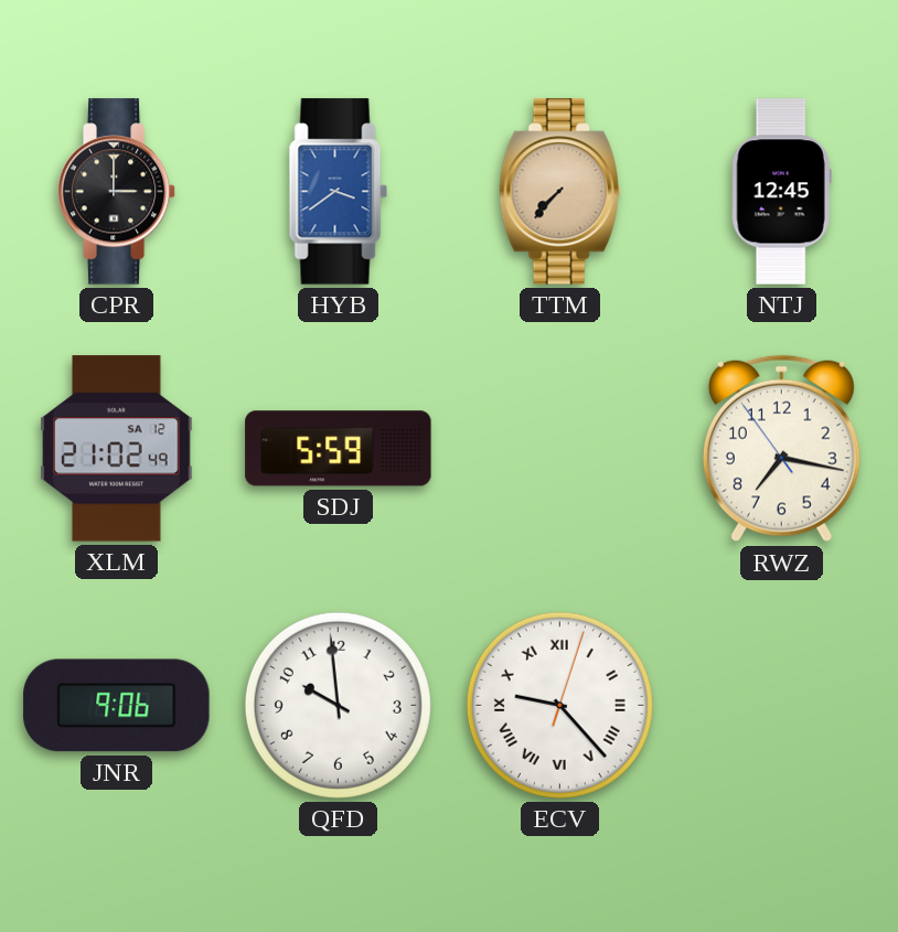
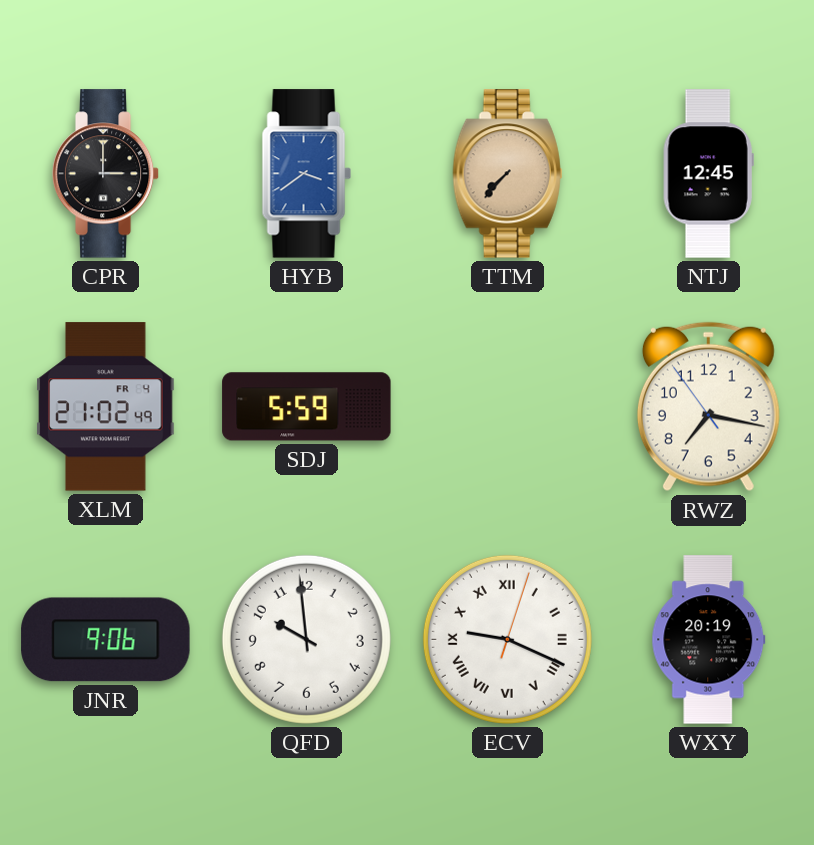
XLM date: SA 12 -> FR 4
ECV: 9:23 -> 9:19
WXY: none -> 20:19
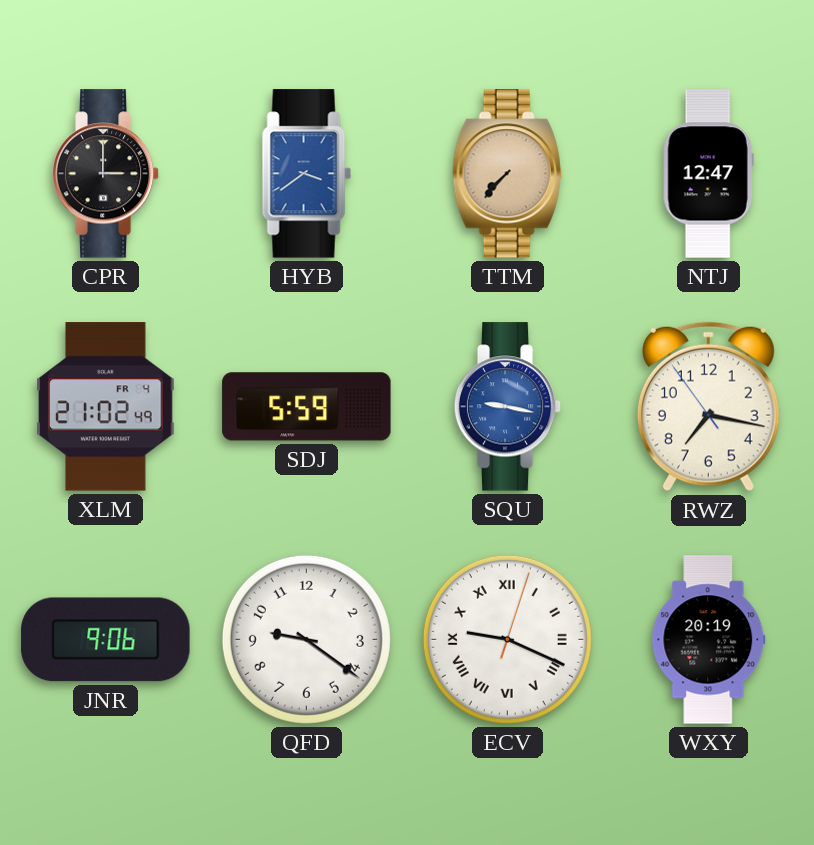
NTJ: 12:45 -> 12:47
SQU: none -> 9:17
QFD: 9:59 -> 9:21
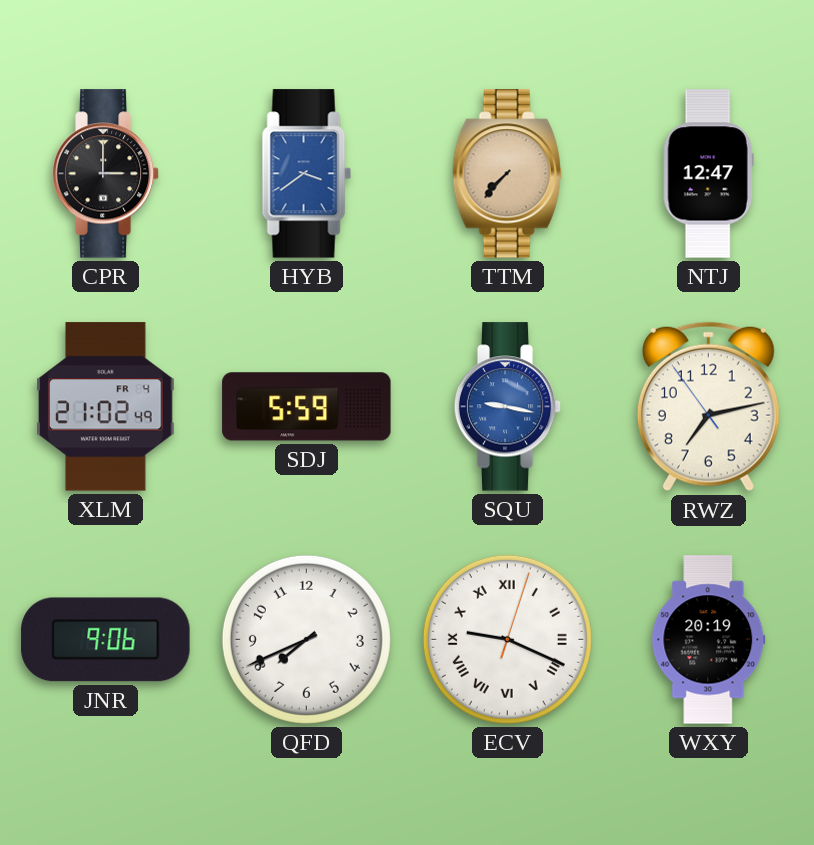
RWZ: 7:16 -> 7:12
QFD: 9:21 -> 7:41
